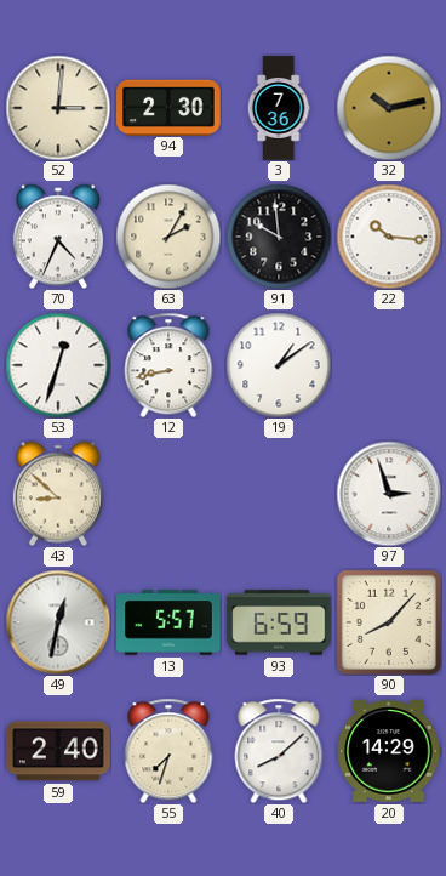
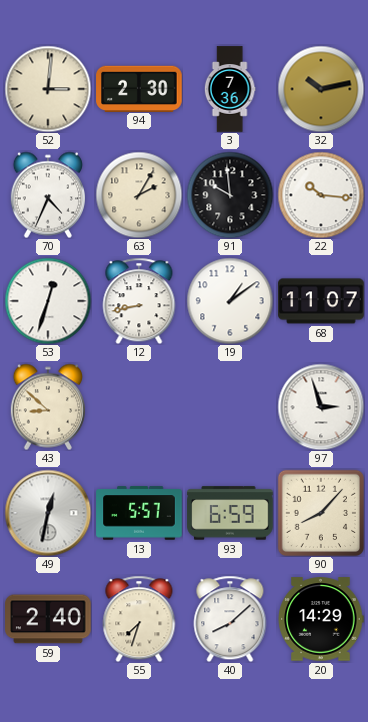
68: none -> 11:07
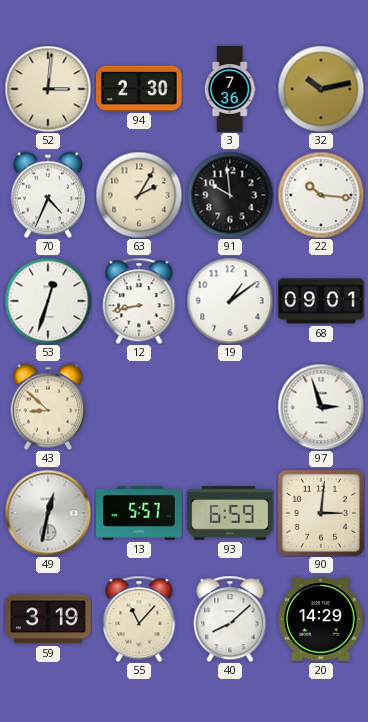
68: 11:07 -> 09:01
90: 8:07 -> 3:01
59: 2:40 -> 3:19
55: 7:33 -> 11:07
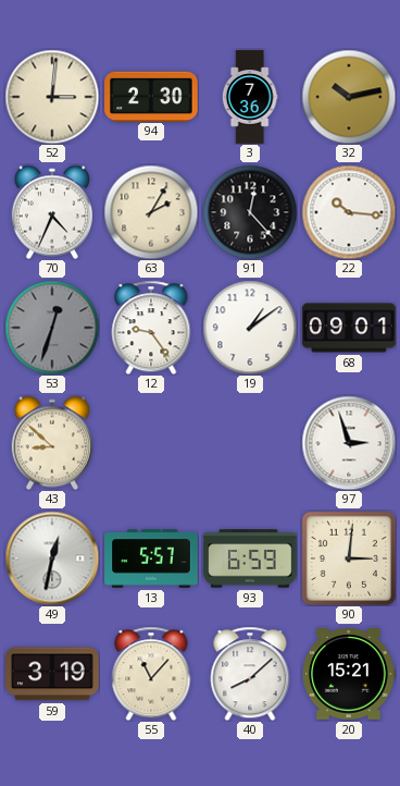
91: 9:59 -> 12:23
53 dial: white -> grey
12: 8:43 -> 9:24
20: 14:29 -> 15:21
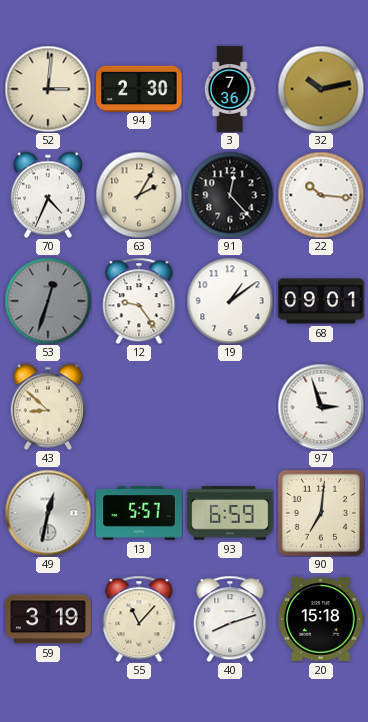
90: 3:01 -> 7:01
40: 8:08 -> 8:12
20: 15:21 -> 15:18
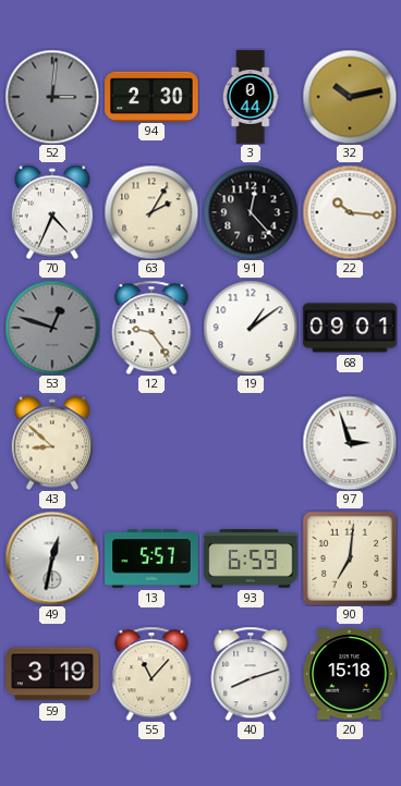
52 dial: cream -> grey
3: 7:36 -> 0:44
53: 12:33 -> 12:48
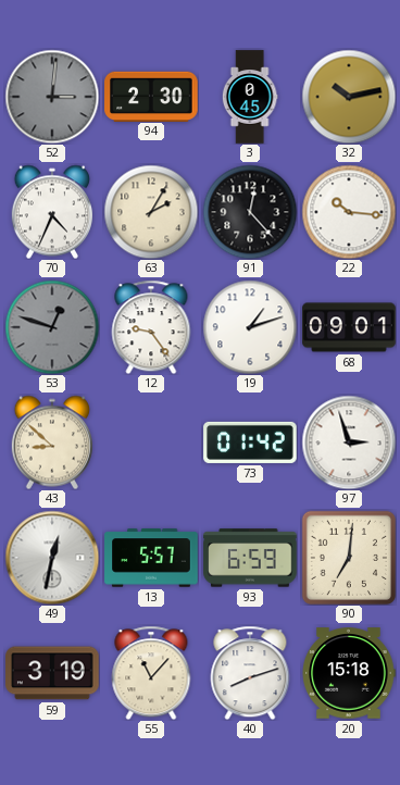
3: 0:44 -> 0:45
19: 1:09 -> 1:12
73: none -> 01:42
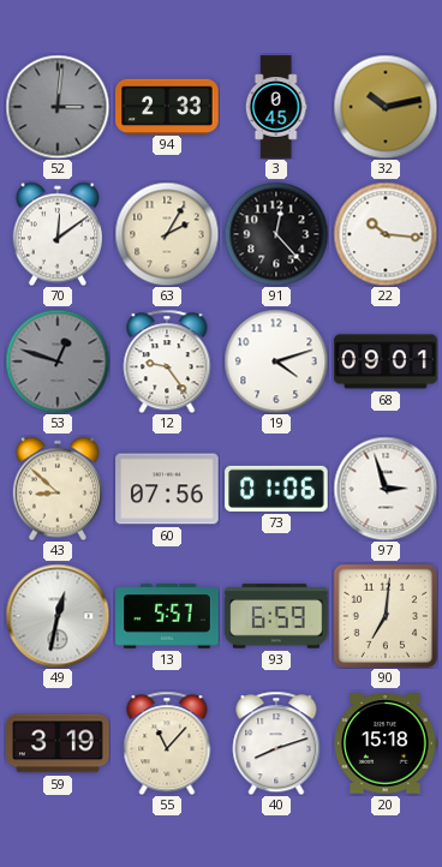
94: 2:30 -> 2:33
70: 4:34 -> 12:09
19: 1:12 -> 4:12
60: none -> 07:56
73: 01:42 -> 01:06
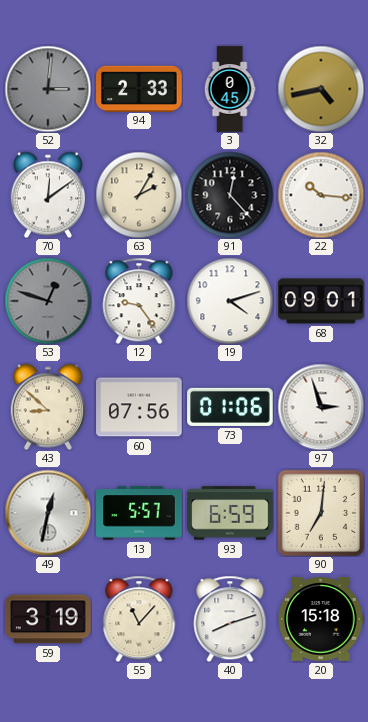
32: 10:13 -> 4:43
